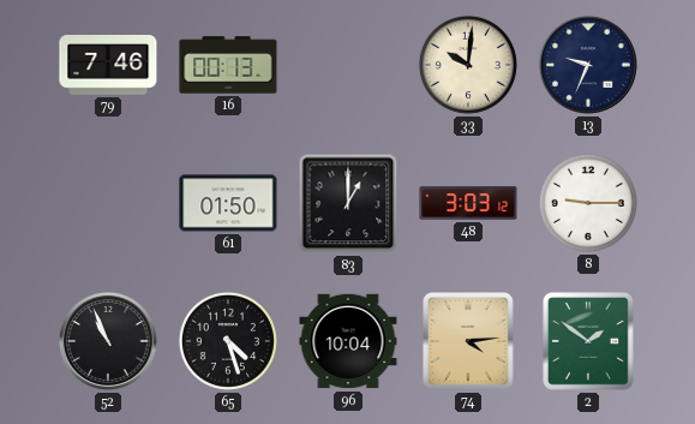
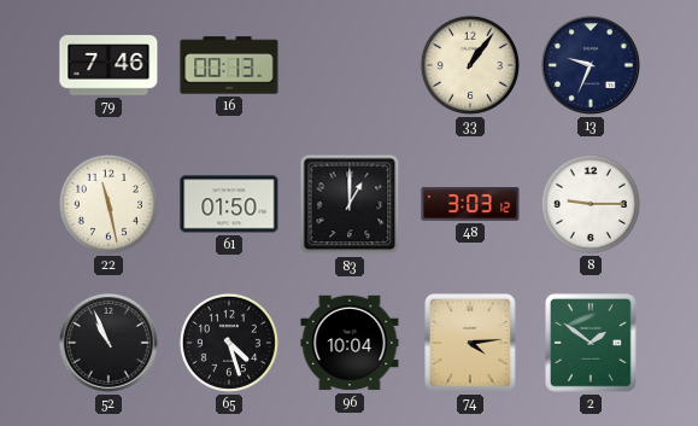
33: 10:01 -> 1:06
22: none -> 11:28
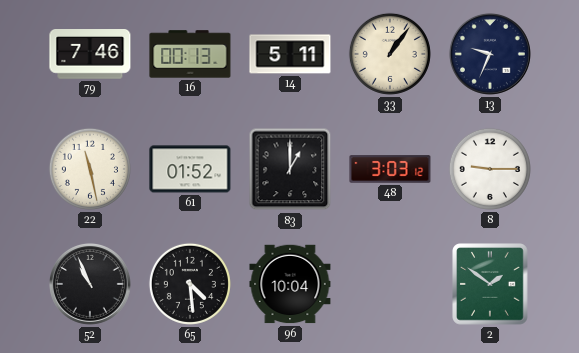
14: none -> 5:11
61: 01:50 -> 01:52
65: 4:27 -> 4:29
74: 4:14 -> none
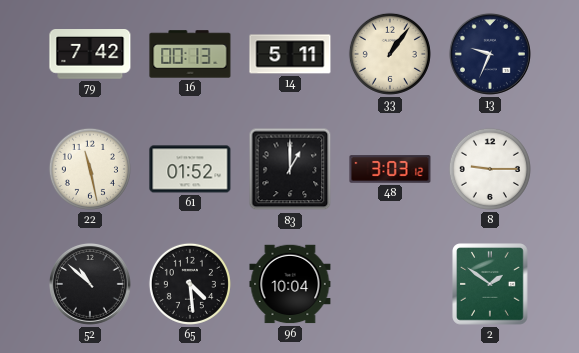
79: 7:46 -> 7:42
52: 10:56 -> 10:52
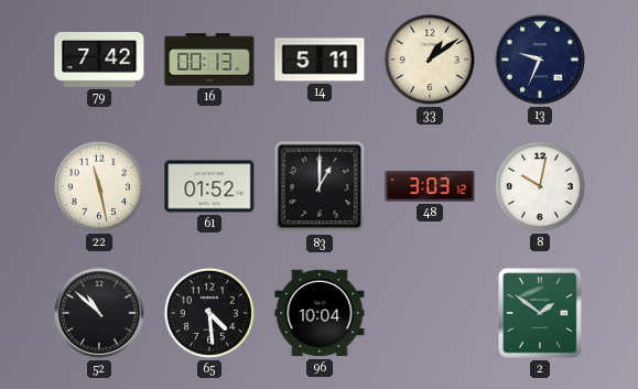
33: 1:06 -> 1:09
8: 9:15 -> 10:02
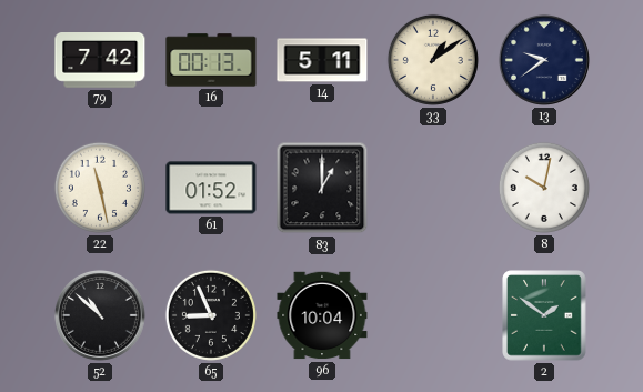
13: 9:34 -> 9:39
48: 3:03 -> none
65: 4:29 -> 8:56
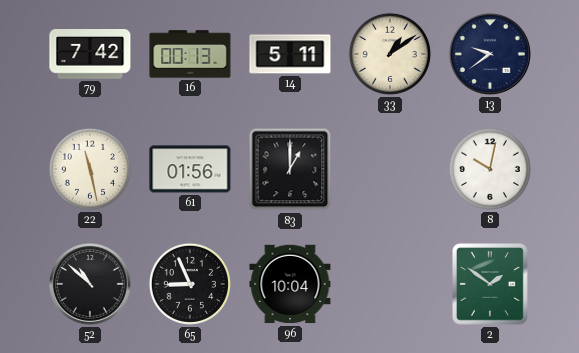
61: 01:52 -> 01:56
